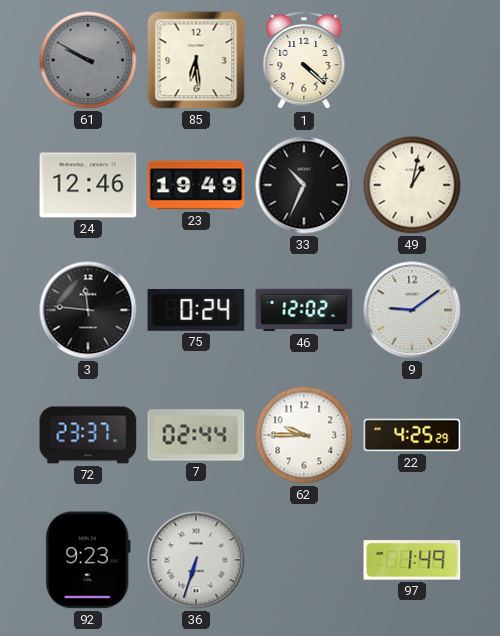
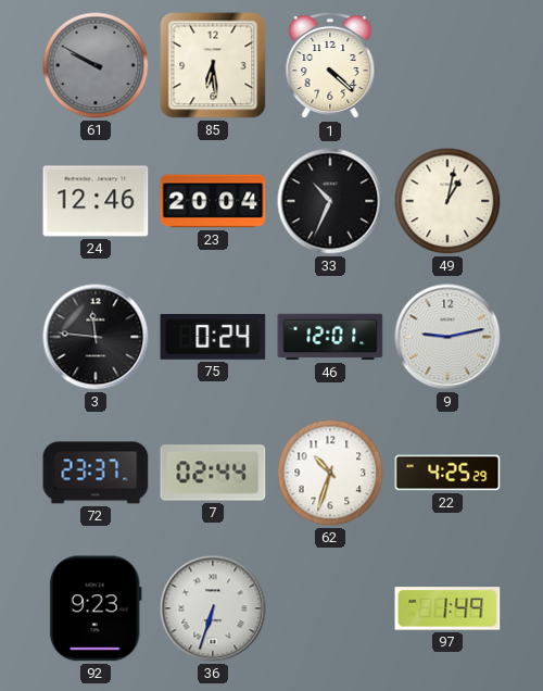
23: 19:49 -> 20:04
46: 12:02 -> 12:01
9: 9:09 -> 9:13
62: 9:45 -> 10:33
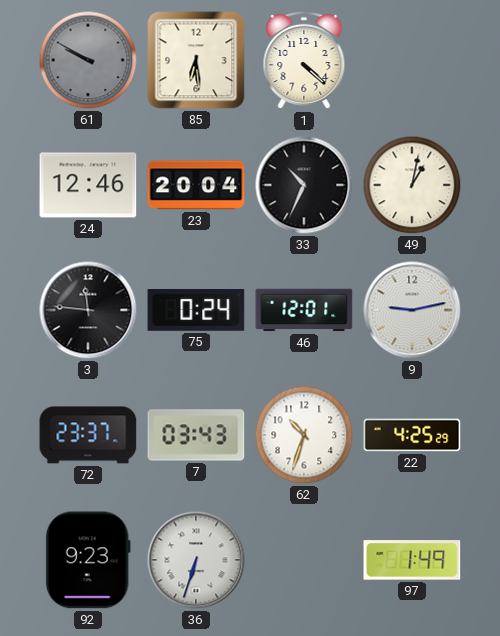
7: 02:44 -> 03:43
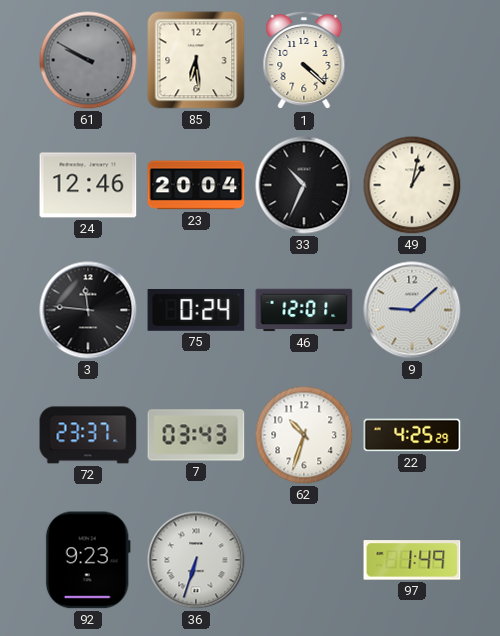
9: 9:13 -> 9:08
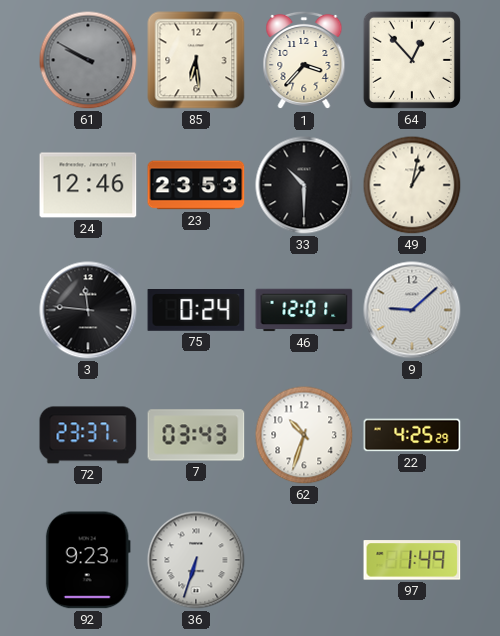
1: 4:22 -> 3:37
64: none -> 12:53
23: 20:04 -> 23:53
33: 10:34 -> 10:30
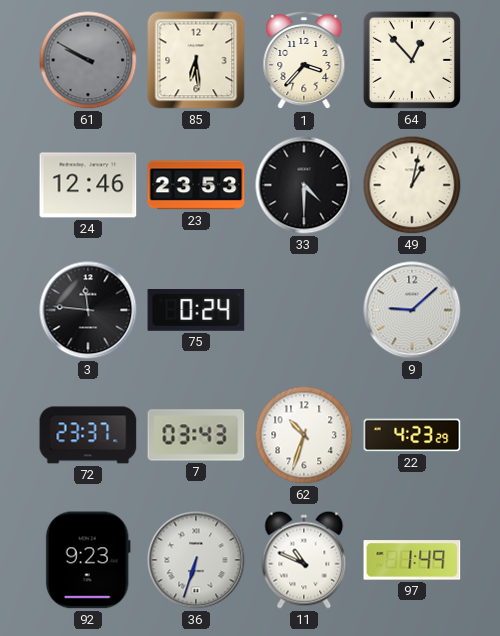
33: 10:30 -> 4:30
46: 12:01 -> none
22: 4:25 -> 4:23
11: none -> 10:49
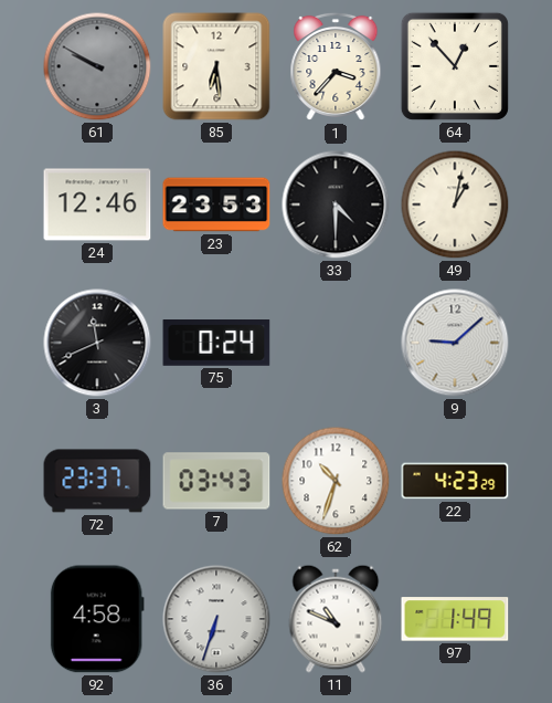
3: 11:46 -> 11:41
92: 9:23 -> 4:58
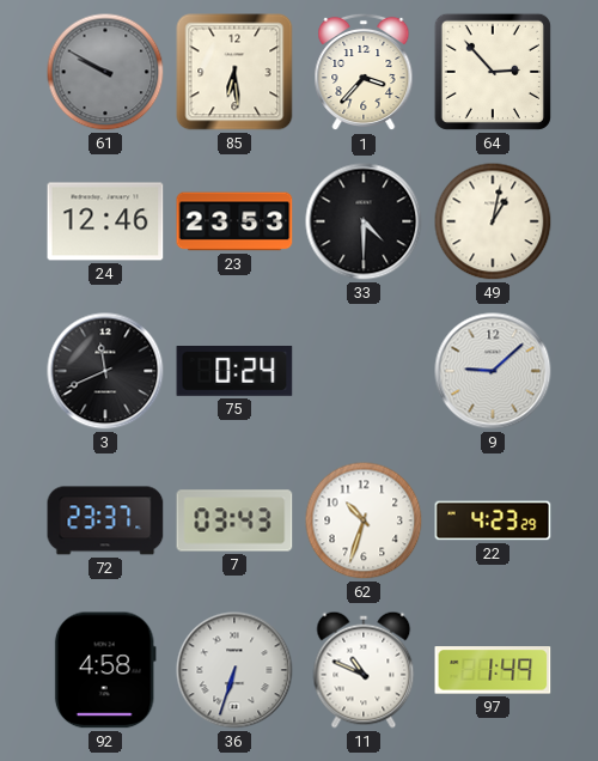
64: 12:53 -> 2:53
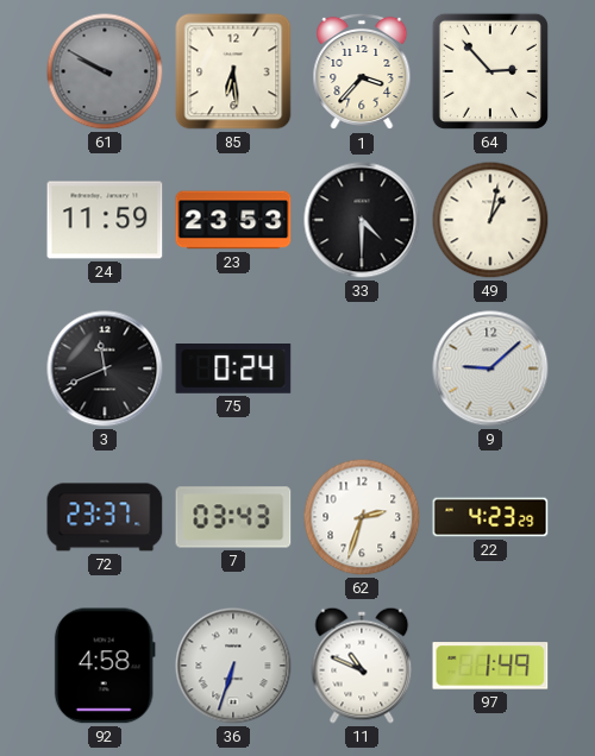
24: 12:46 -> 11:59
62: 10:33 -> 2:33
